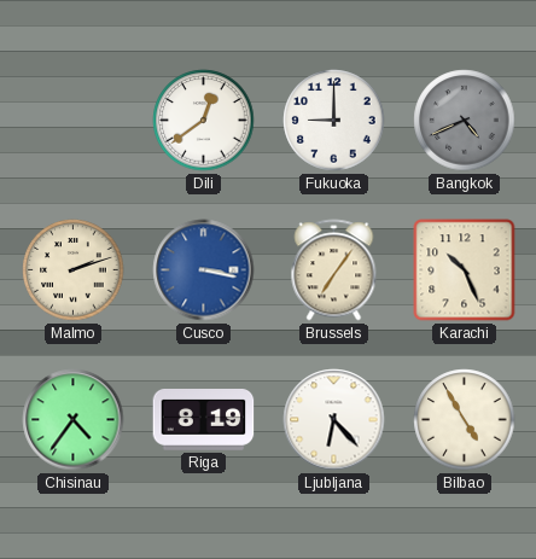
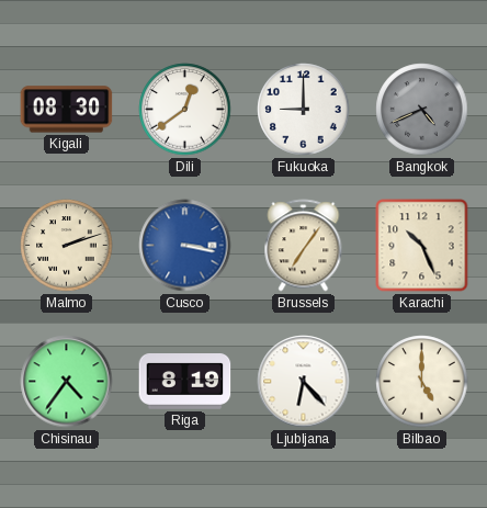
Kigali: none -> 08:30
Bilbao: 4:55 -> 5:00
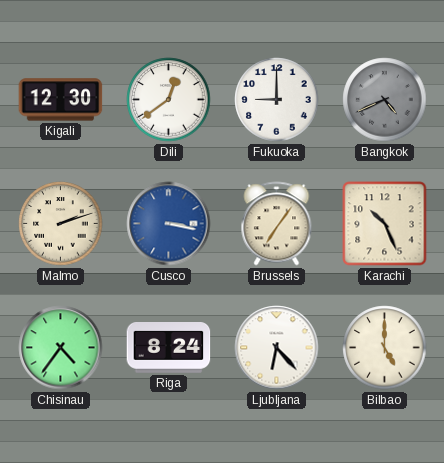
Kigali: 08:30 -> 12:30
Riga: 8:19 -> 8:24
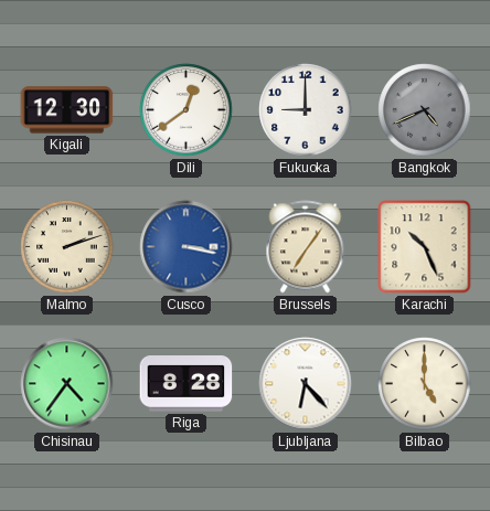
Riga: 8:24 -> 8:28
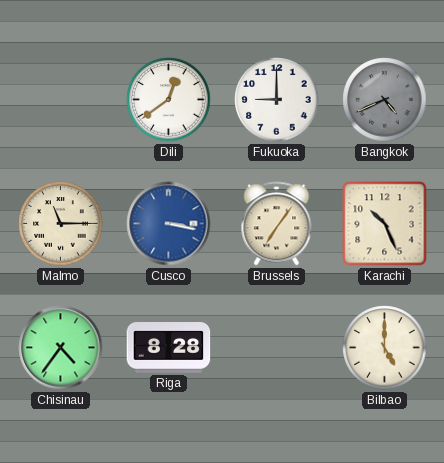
Kigali: 12:30 -> none
Malmo: 2:12 -> 11:15
Ljubljana: 6:23 -> none
